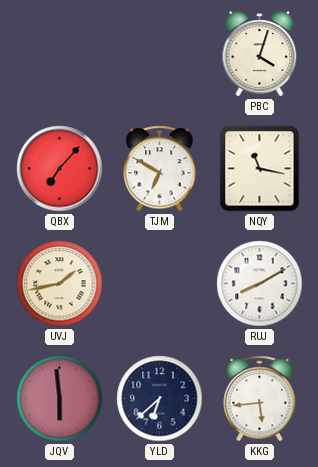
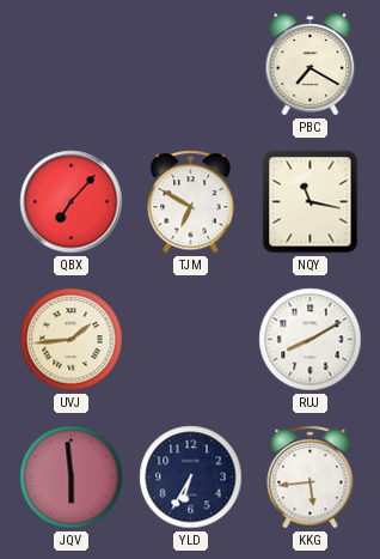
PBC: 4:03 -> 7:20
UVJ: 1:43 -> 1:44
YLD: 6:38 -> 6:35
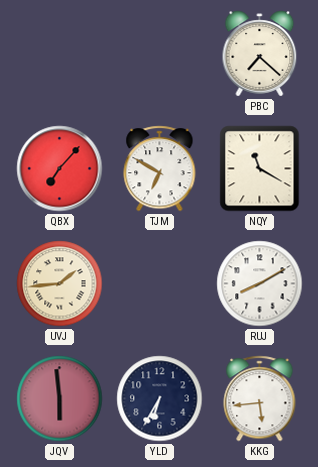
PBC: 7:20 -> 7:22
NQY: 11:17 -> 11:20
